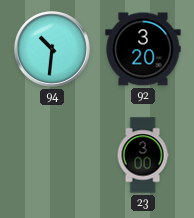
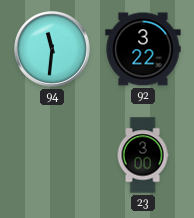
94: 10:31 -> 11:31
92: 3:20 -> 3:22
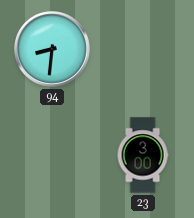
94: 11:31 -> 8:31
92: 3:22 -> none
